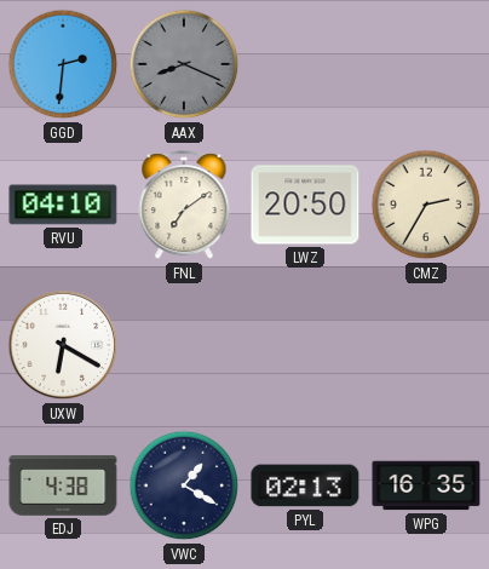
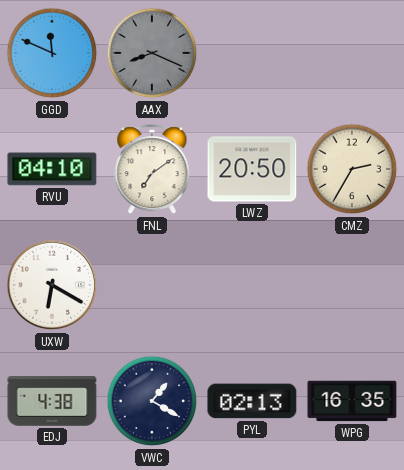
GGD: 2:31 -> 11:49
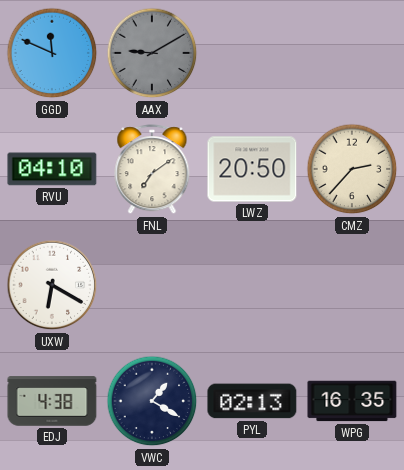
AAX: 8:19 -> 9:10
CMZ: 2:35 -> 2:37
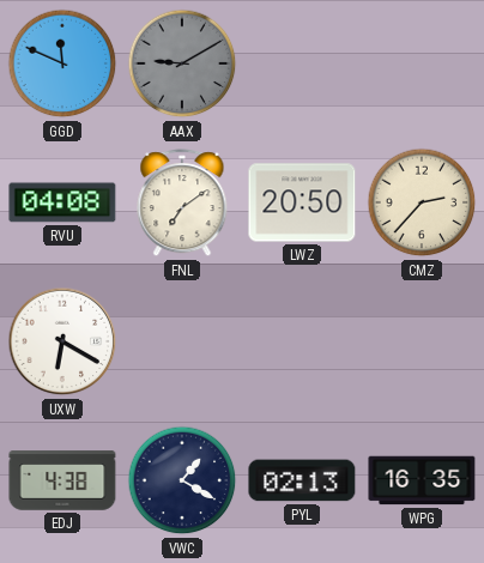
RVU: 04:10 -> 04:08
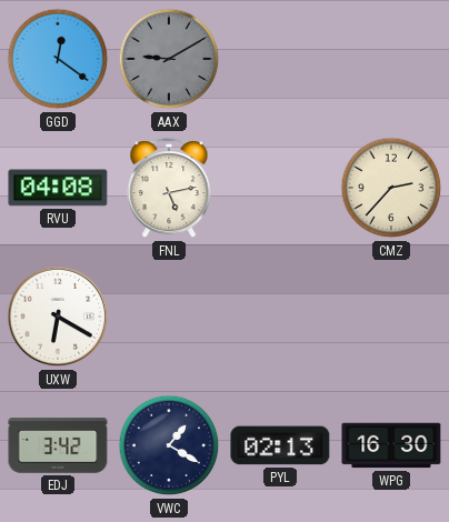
GGD: 11:49 -> 12:21
FNL: 7:09 -> 5:13
LWZ: 20:50 -> none
EDJ: 4:38 -> 3:42
WPG: 16:35 -> 16:30
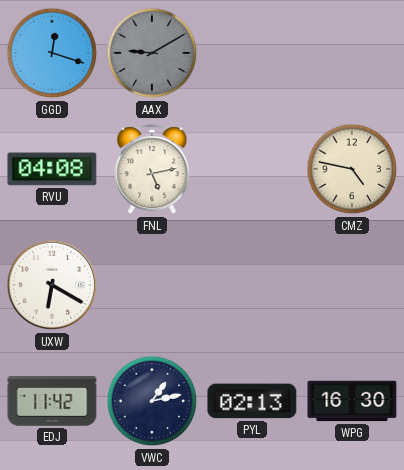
GGD: 12:21 -> 12:18
CMZ: 2:37 -> 4:47
EDJ: 3:42 -> 11:42
VWC: 1:20 -> 1:13
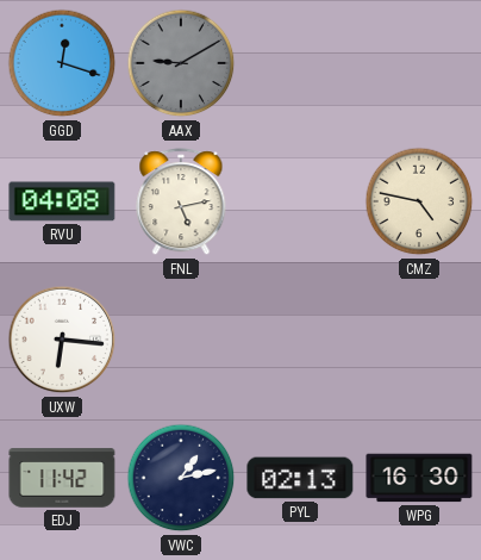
UXW: 6:20 -> 6:16
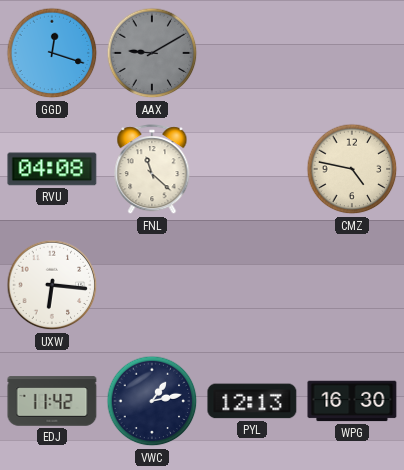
FNL: 5:13 -> 11:22
PYL: 02:13 -> 12:13
